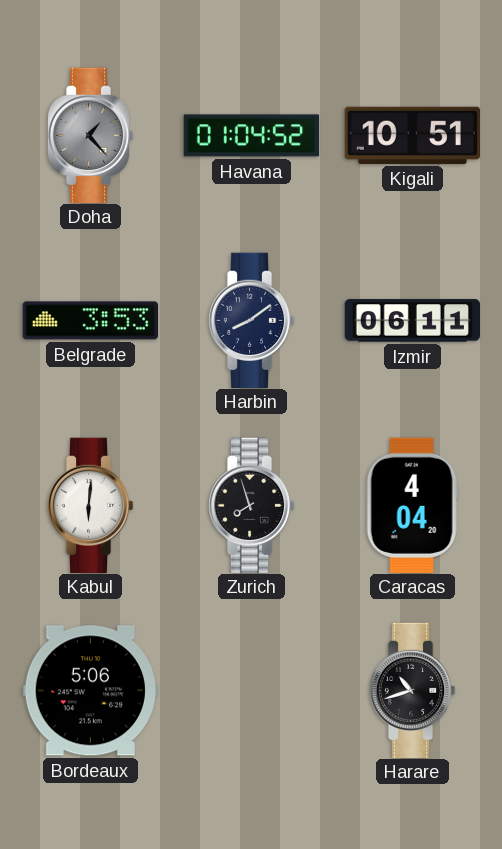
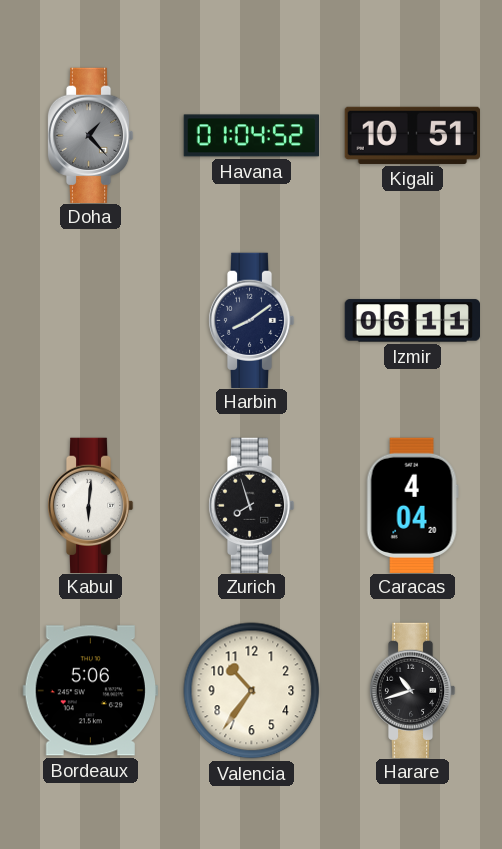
Belgrade: 3:53 -> none
Valencia: none -> 10:36
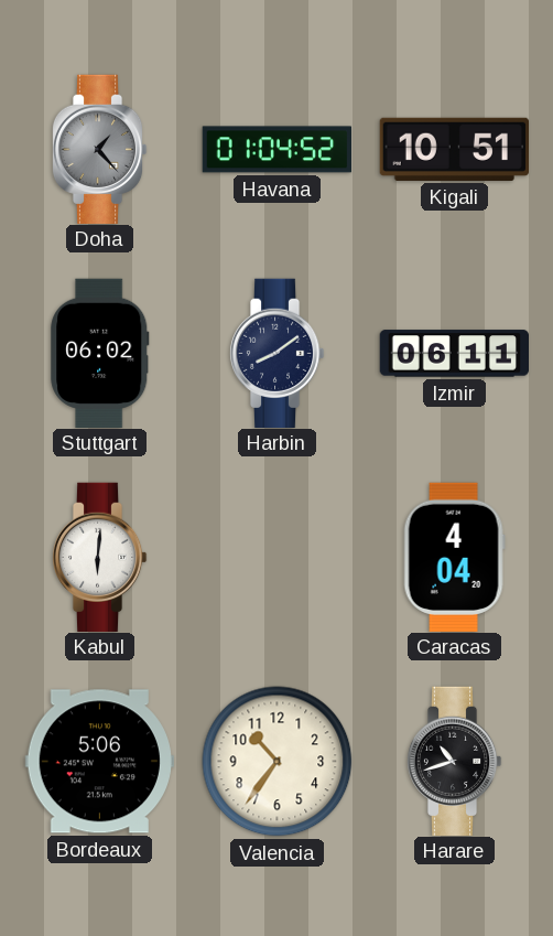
Stuttgart: none -> 06:02
Zurich: 7:57 -> none
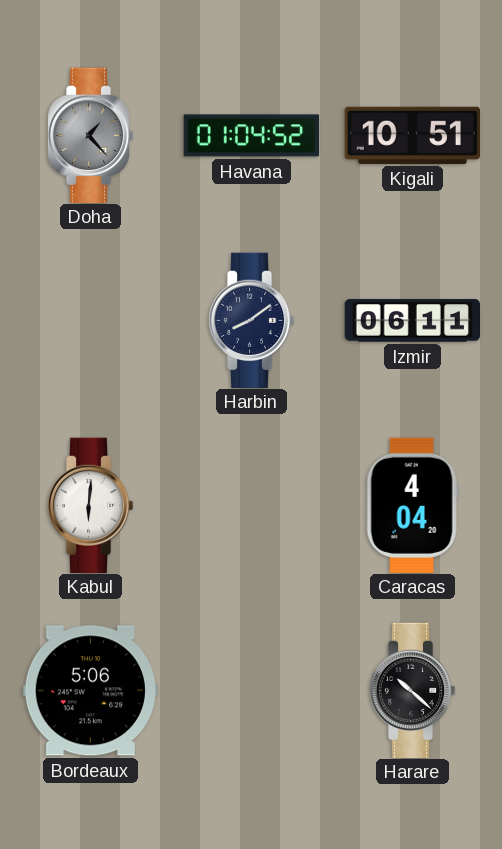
Stuttgart: 06:02 -> none
Valencia: 10:36 -> none
Harare: 10:42 -> 10:22
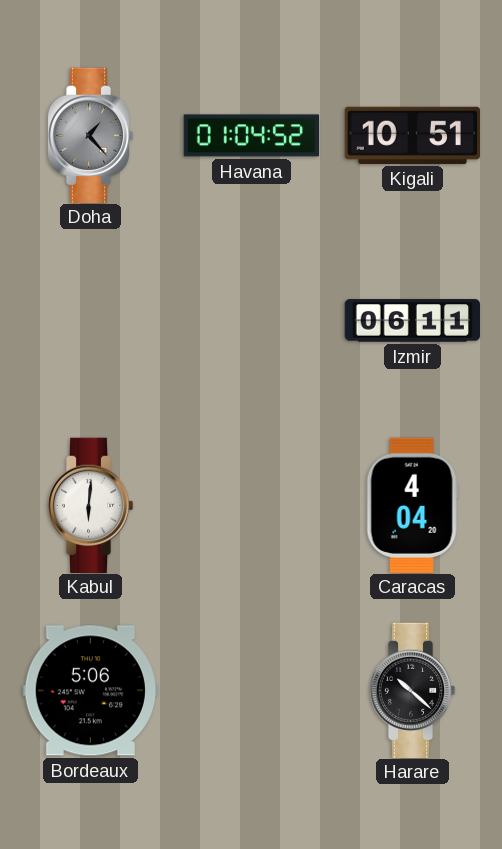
Harbin: 8:09 -> none
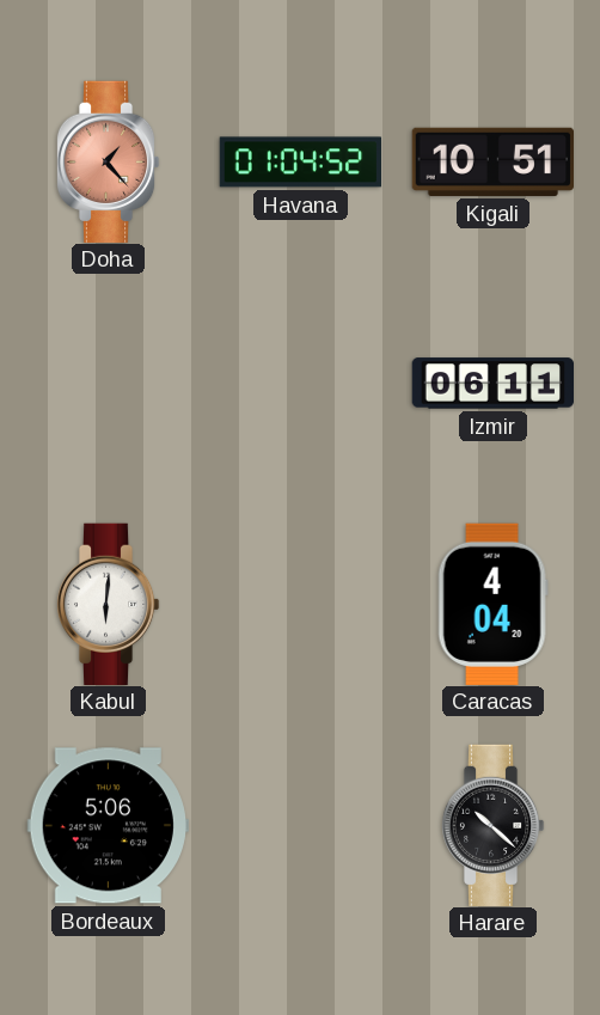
Doha dial: grey -> salmon
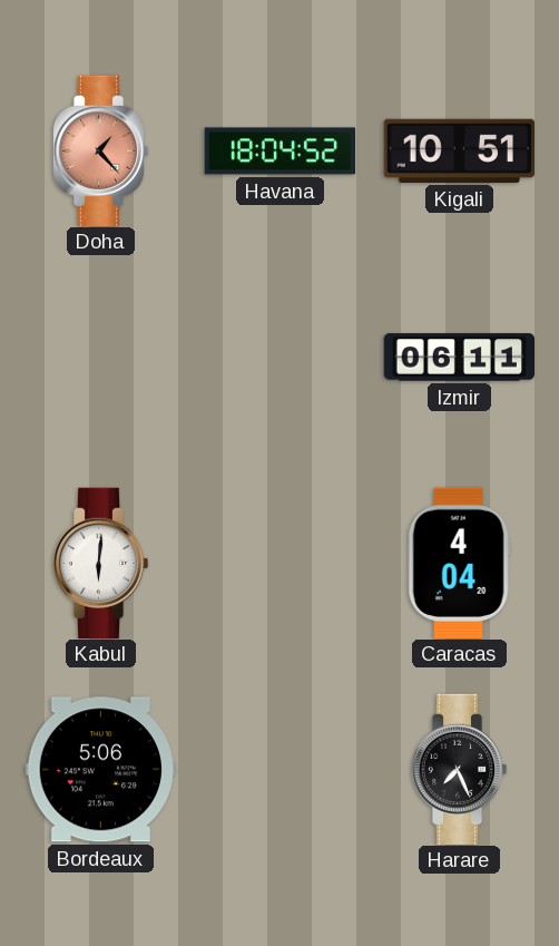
Havana: 01:04 -> 18:04
Harare: 10:22 -> 7:26
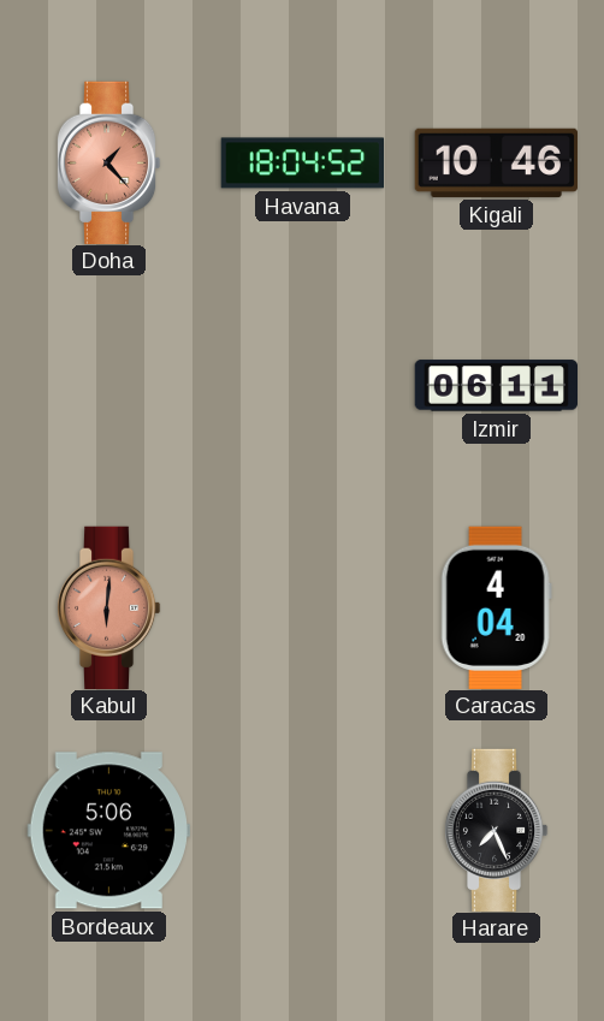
Kigali: 10:51 -> 10:46
Kabul dial: white -> salmon
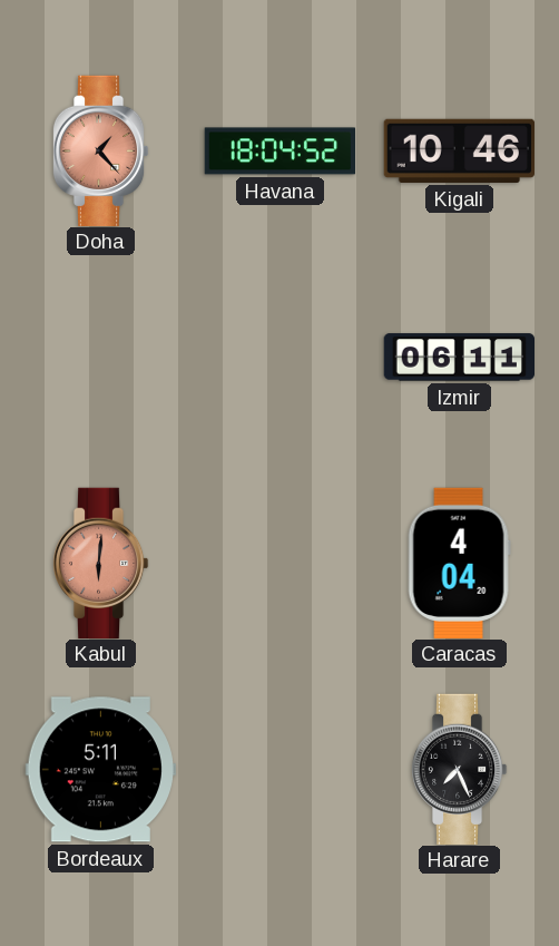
Bordeaux: 5:06 -> 5:11
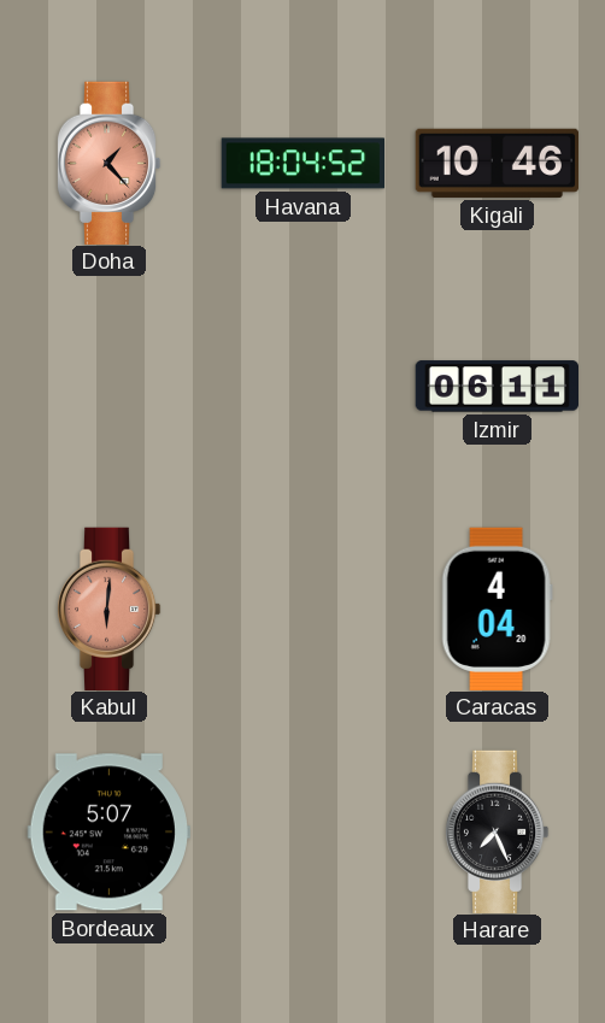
Bordeaux: 5:11 -> 5:07
